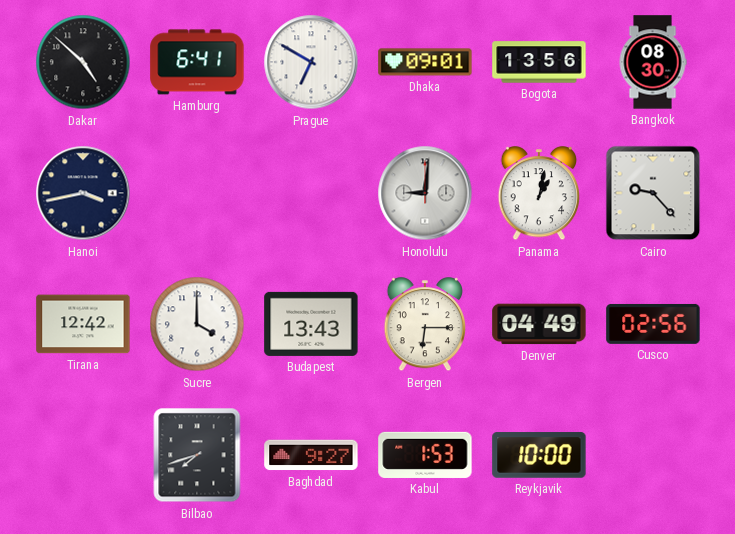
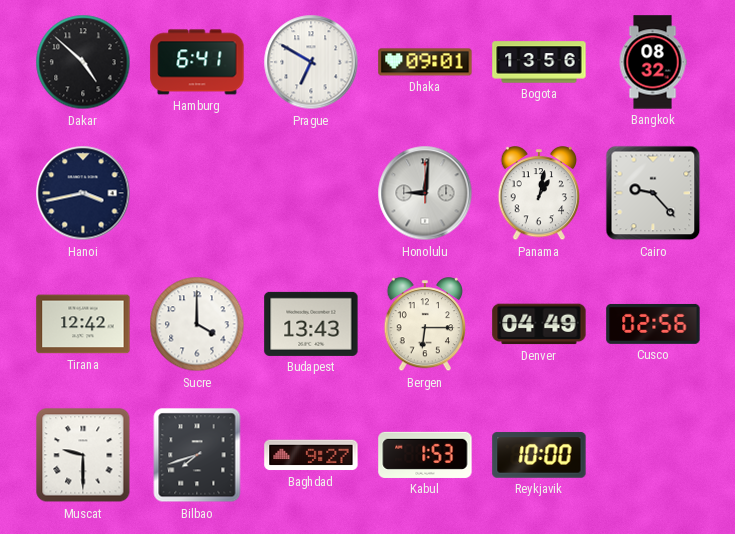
Bangkok: 08:30 -> 08:32
Muscat: none -> 9:30
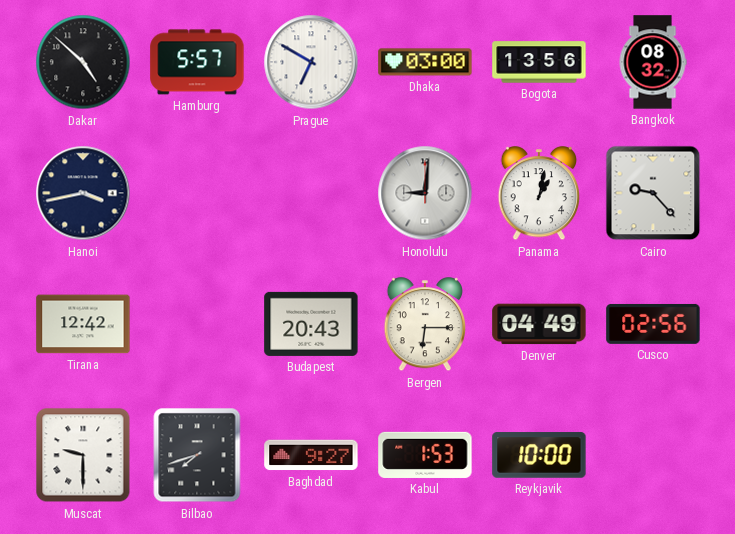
Hamburg: 6:41 -> 5:57
Dhaka: 09:01 -> 03:00
Sucre: 4:00 -> none
Budapest: 13:43 -> 20:43
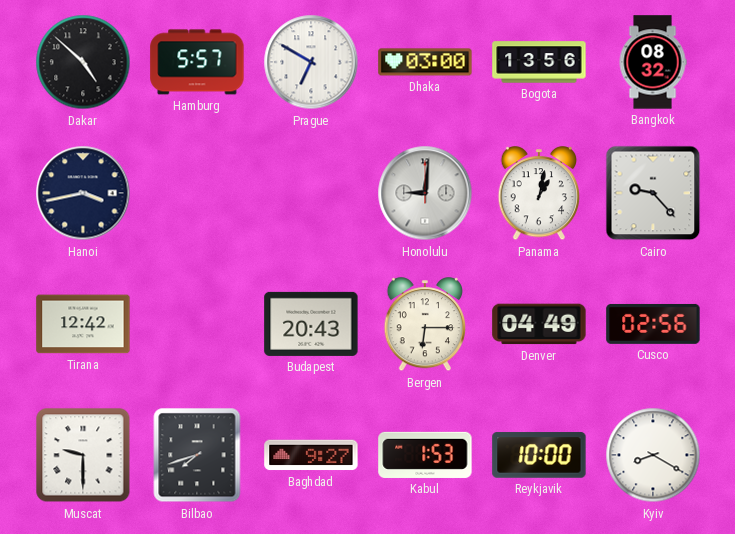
Kyiv: none -> 8:20
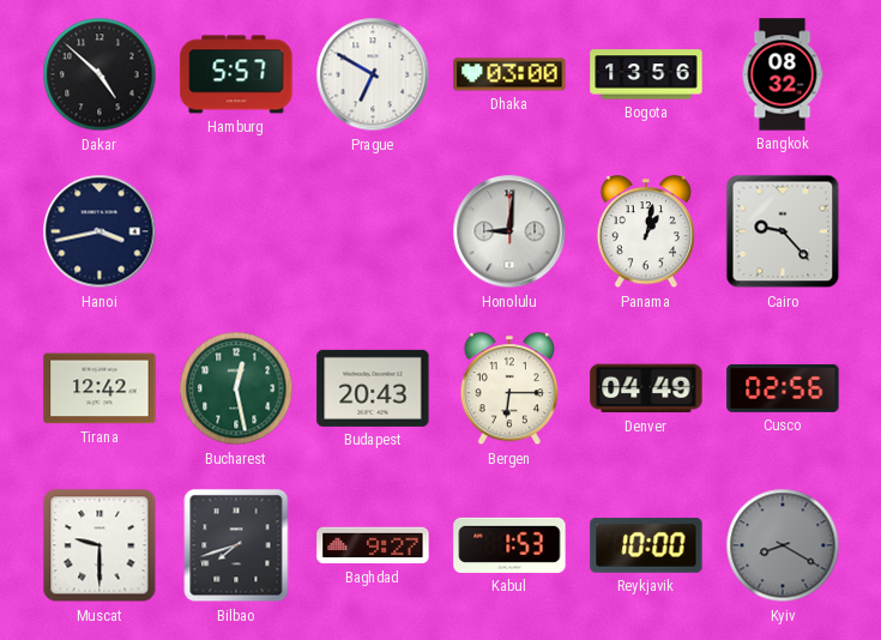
Bucharest: none -> 12:28
Kyiv dial: white -> grey
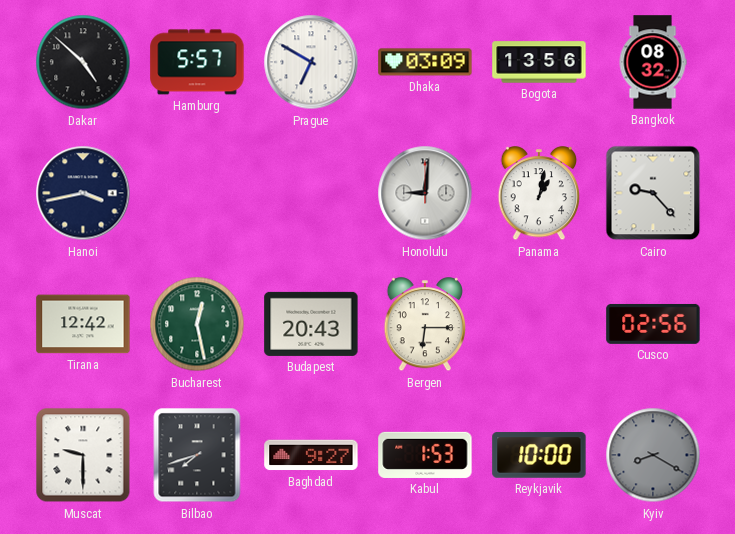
Dhaka: 03:00 -> 03:09
Denver: 04:49 -> none
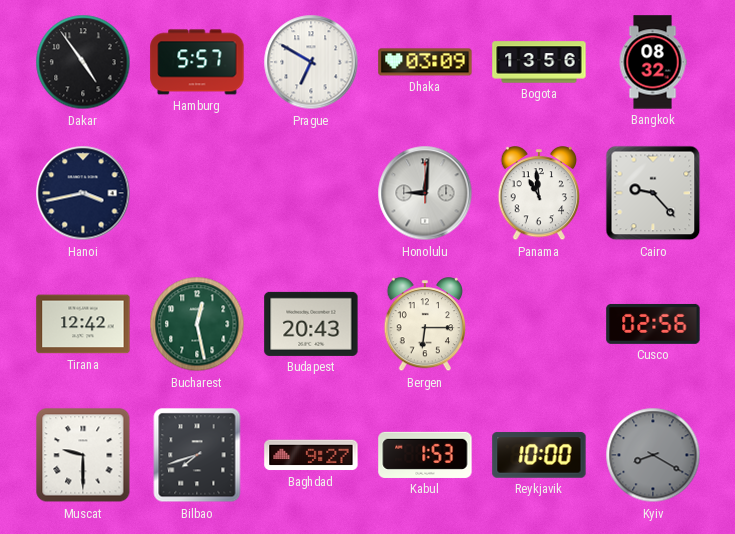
Dakar: 4:52 -> 4:54
Panama: 1:02 -> 10:59
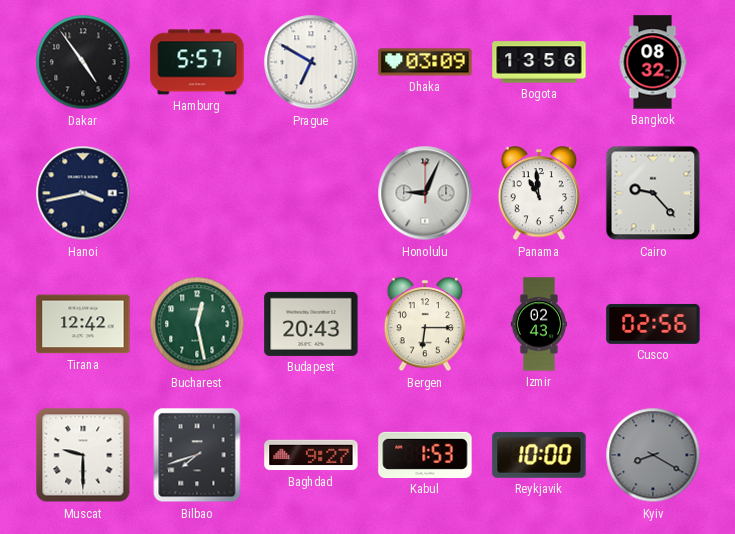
Honolulu: 9:01 -> 9:04
Izmir: none -> 02:43
